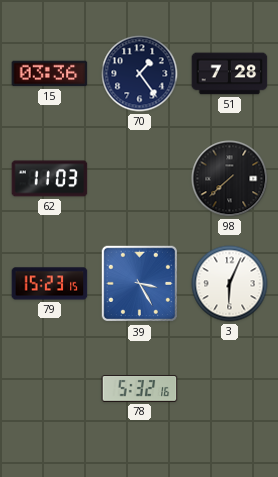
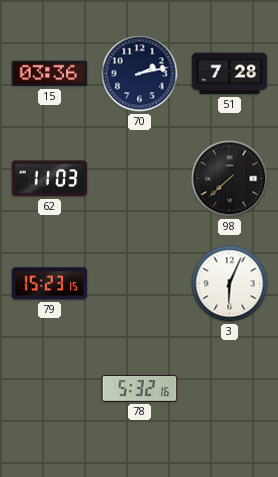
70: 1:24 -> 2:13
39: 3:25 -> none
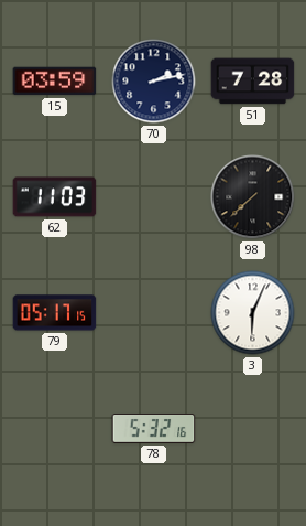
15: 03:36 -> 03:59
79: 15:23 -> 05:17
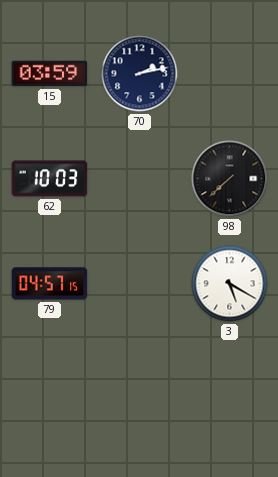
51: 7:28 -> none
62: 11:03 -> 10:03
79: 05:17 -> 04:57
3: 6:04 -> 5:20
78: 5:32 -> none
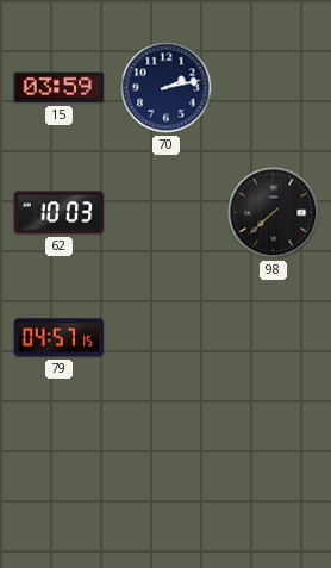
3: 5:20 -> none
